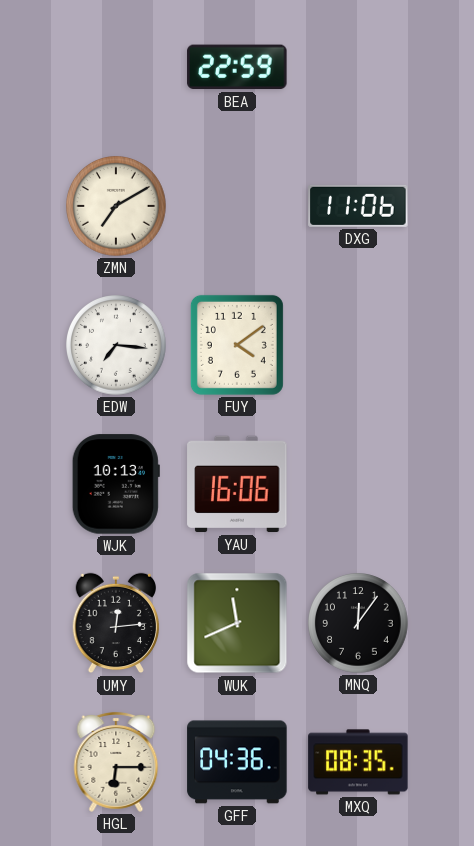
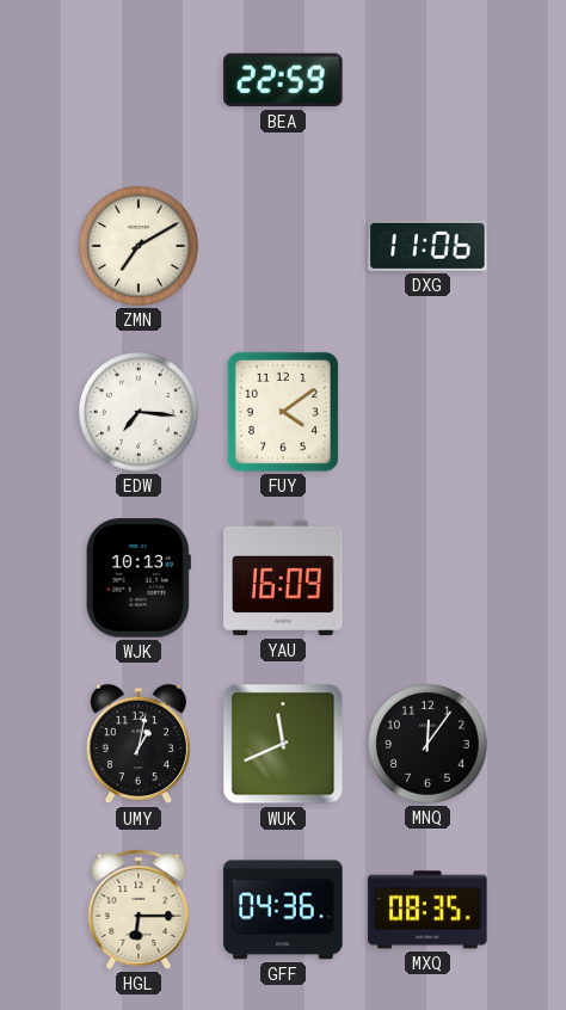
YAU: 16:06 -> 16:09
UMY: 12:14 -> 1:02
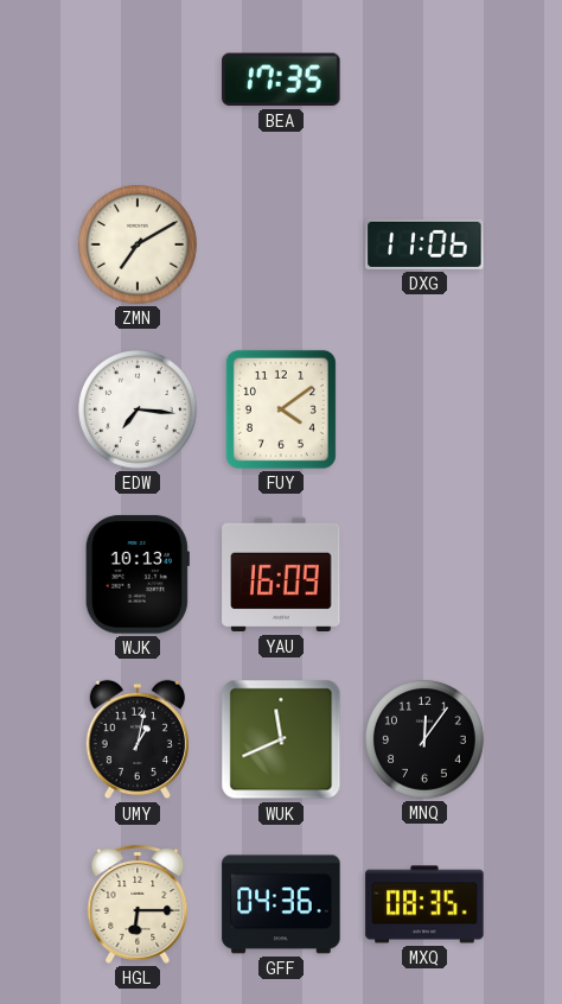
BEA: 22:59 -> 17:35
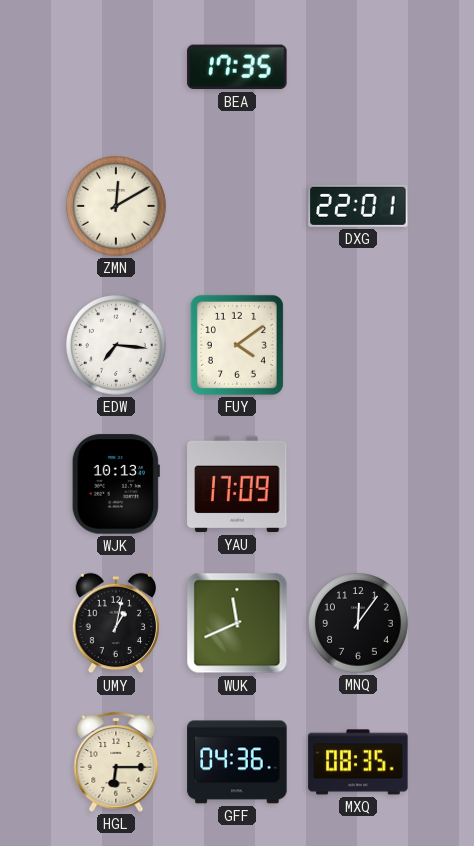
ZMN: 7:10 -> 12:10
DXG: 11:06 -> 22:01
YAU: 16:09 -> 17:09
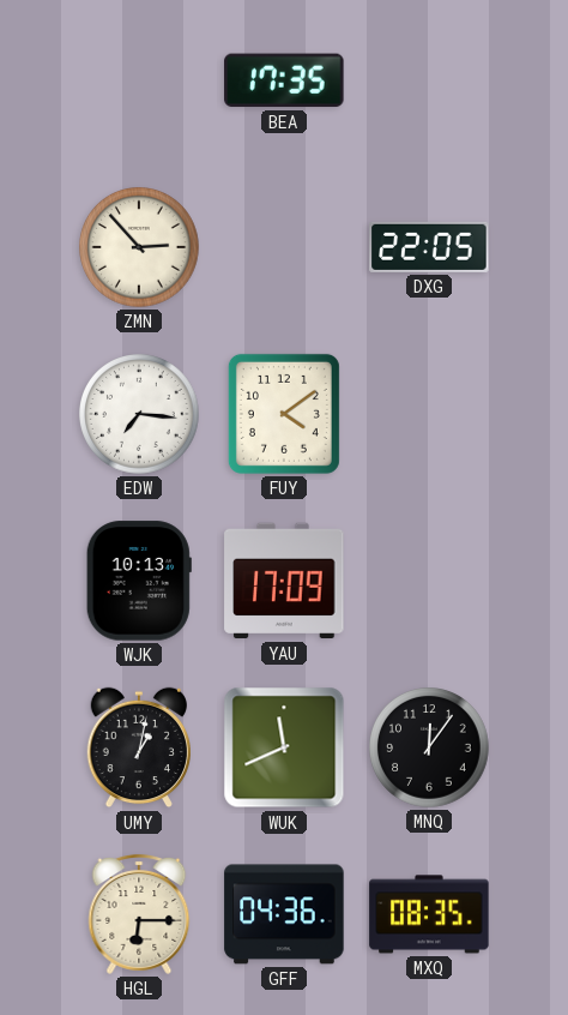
ZMN: 12:10 -> 2:53
DXG: 22:01 -> 22:05
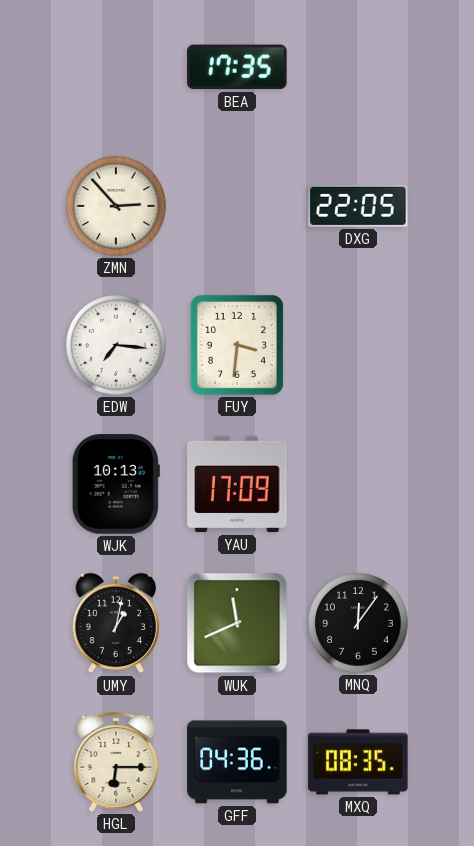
FUY: 4:09 -> 3:31
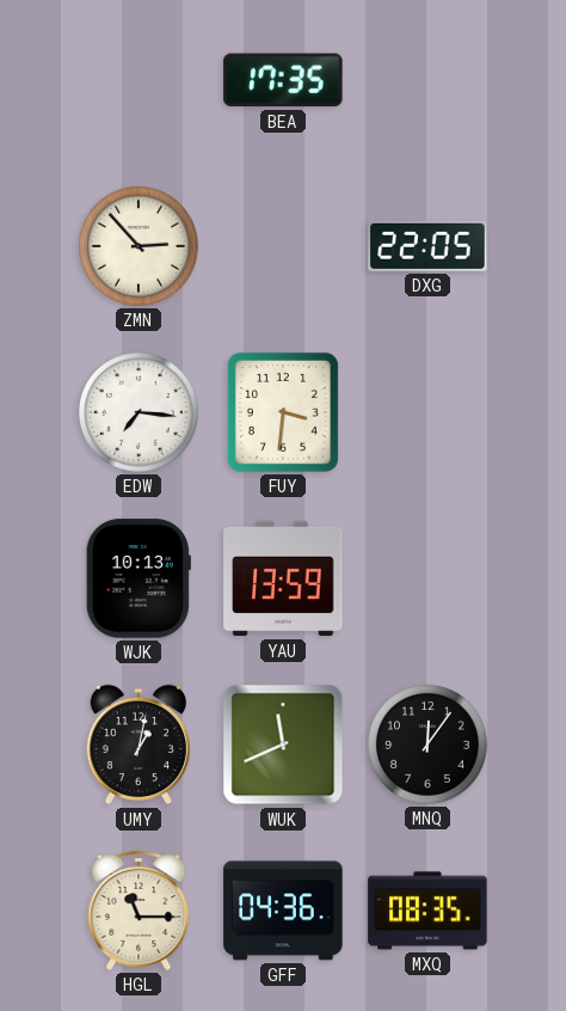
YAU: 17:09 -> 13:59
HGL: 6:15 -> 11:15
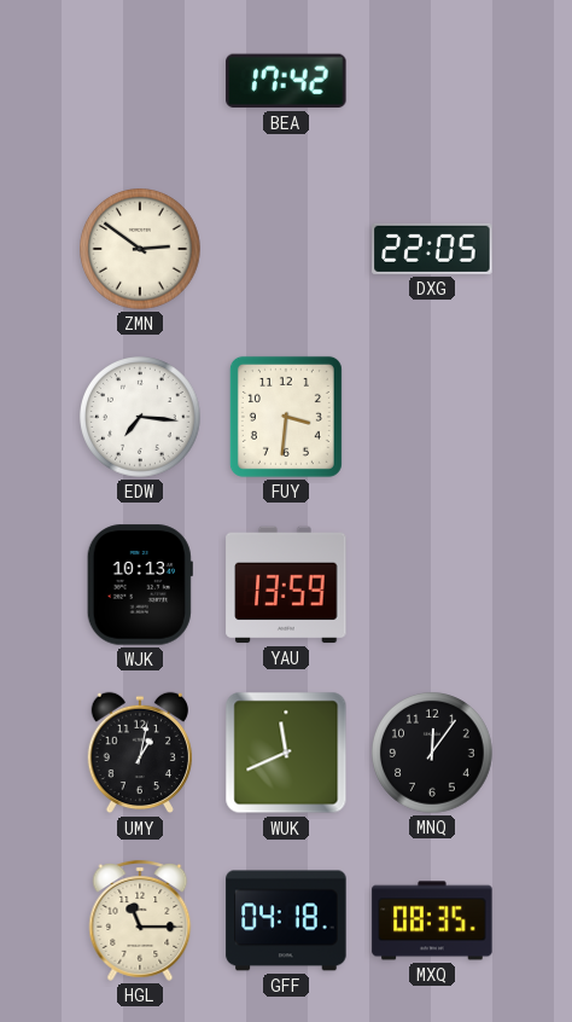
BEA: 17:35 -> 17:42
ZMN: 2:53 -> 2:51
GFF: 04:36 -> 04:18
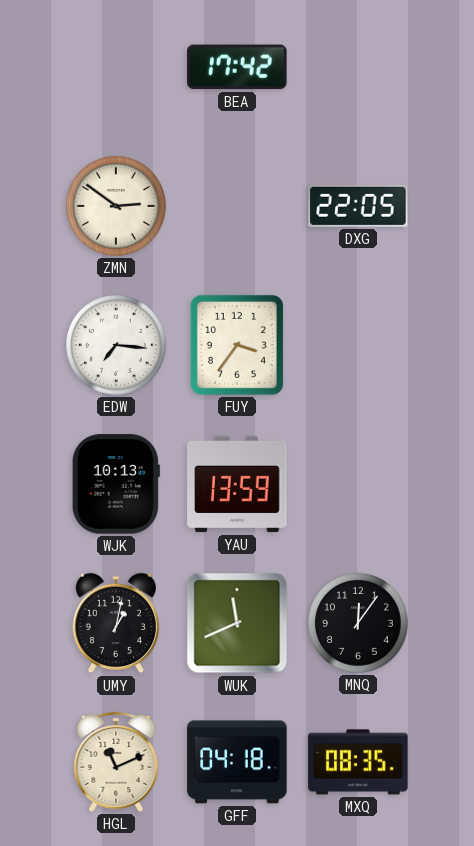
FUY: 3:31 -> 3:36
HGL: 11:15 -> 11:11
